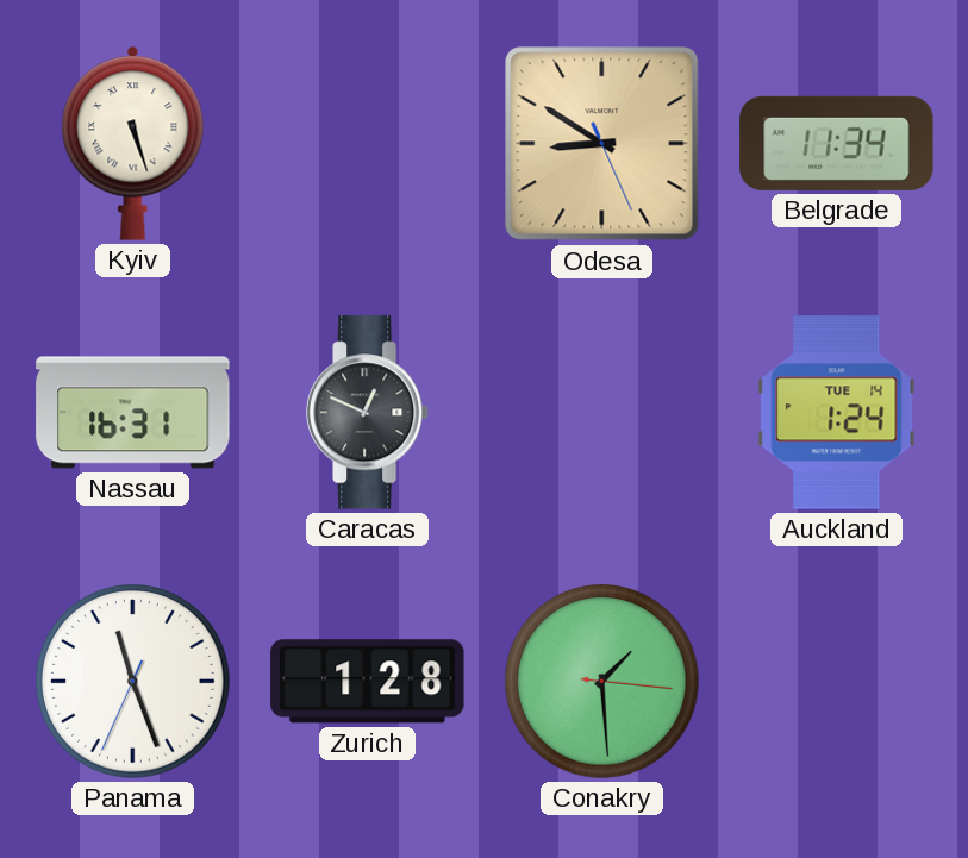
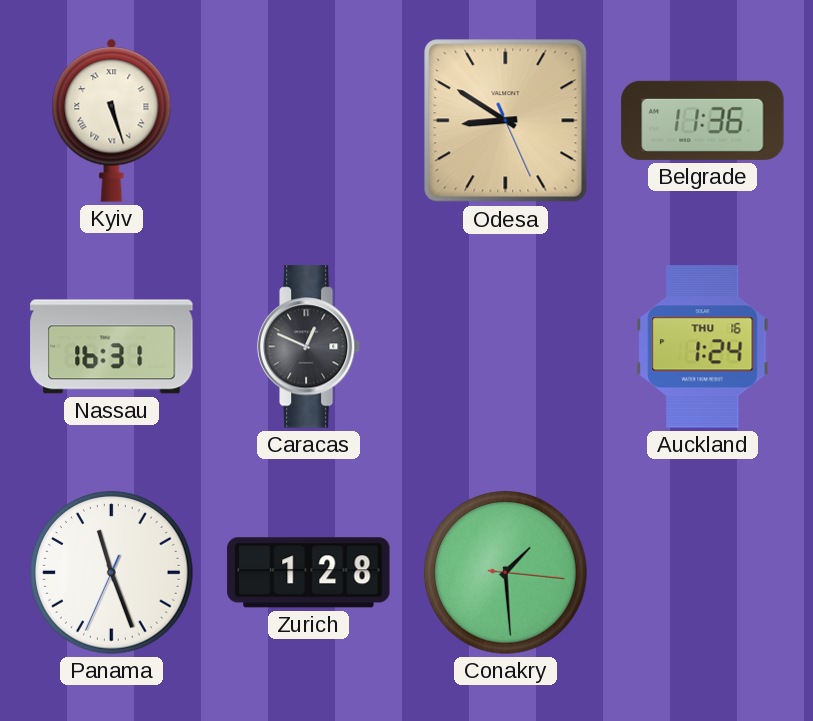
Belgrade: 11:34 -> 11:36
Auckland date: TUE 14 -> THU 16
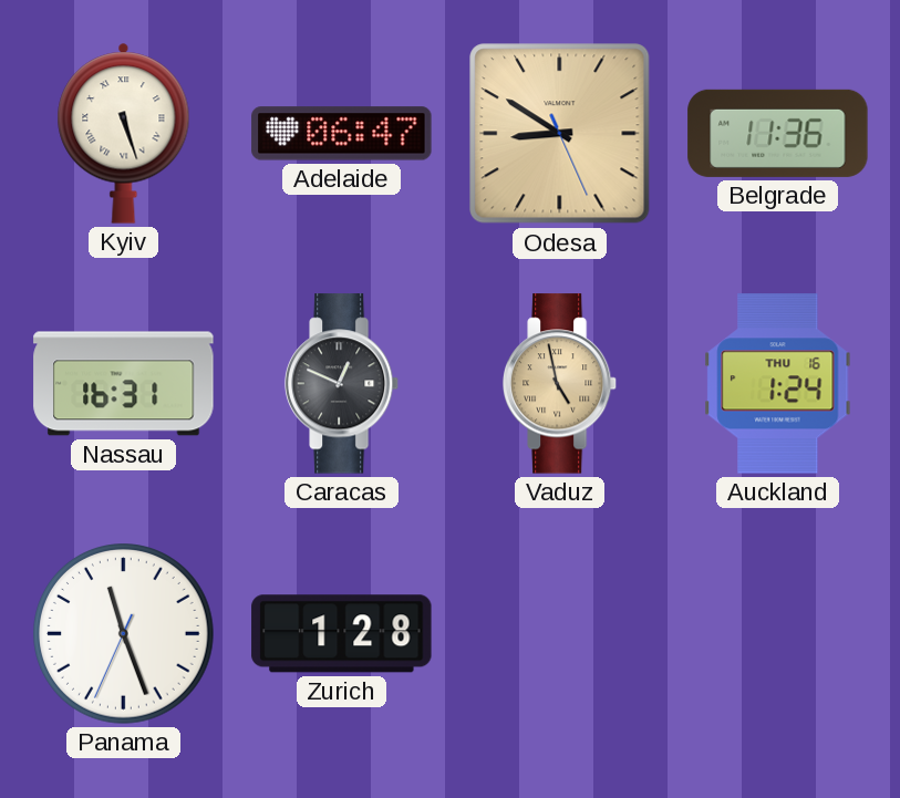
Adelaide: none -> 06:47
Vaduz: none -> 4:58
Conakry: 1:29 -> none
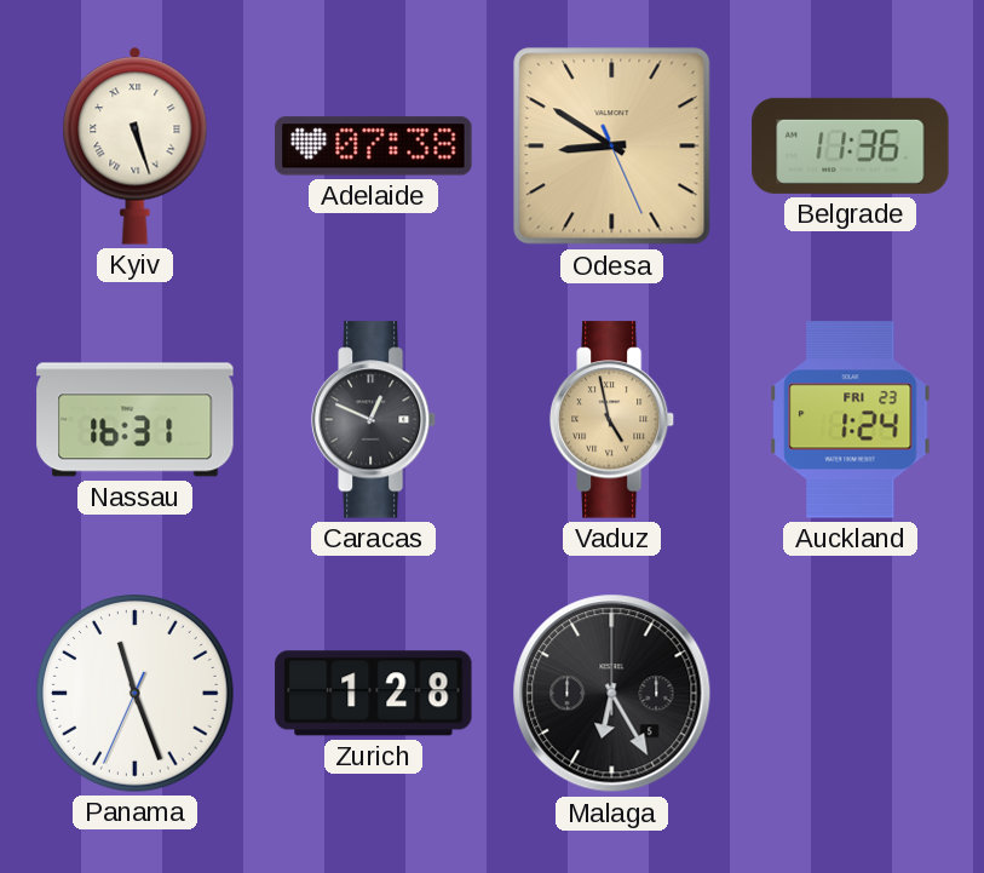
Adelaide: 06:47 -> 07:38
Auckland date: THU 16 -> FRI 23
Malaga: none -> 6:25
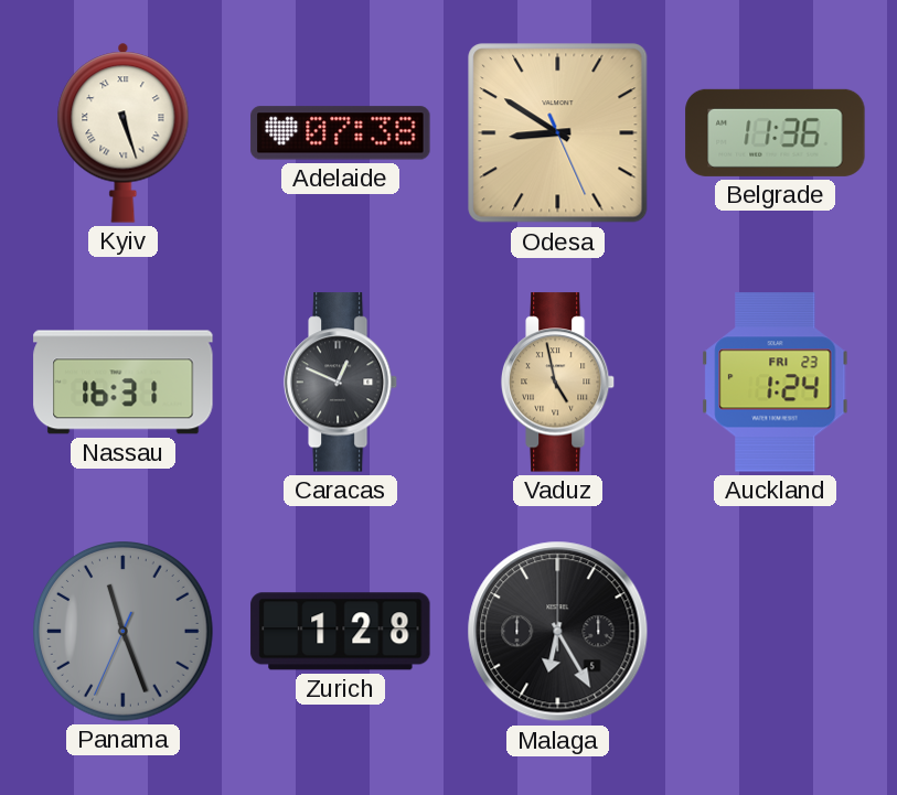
Panama dial: white -> grey
